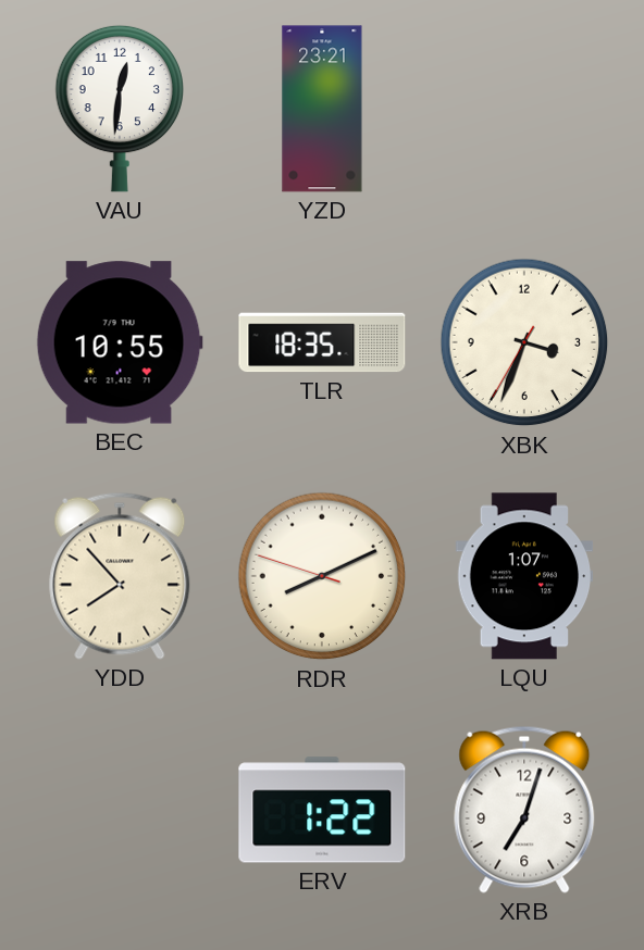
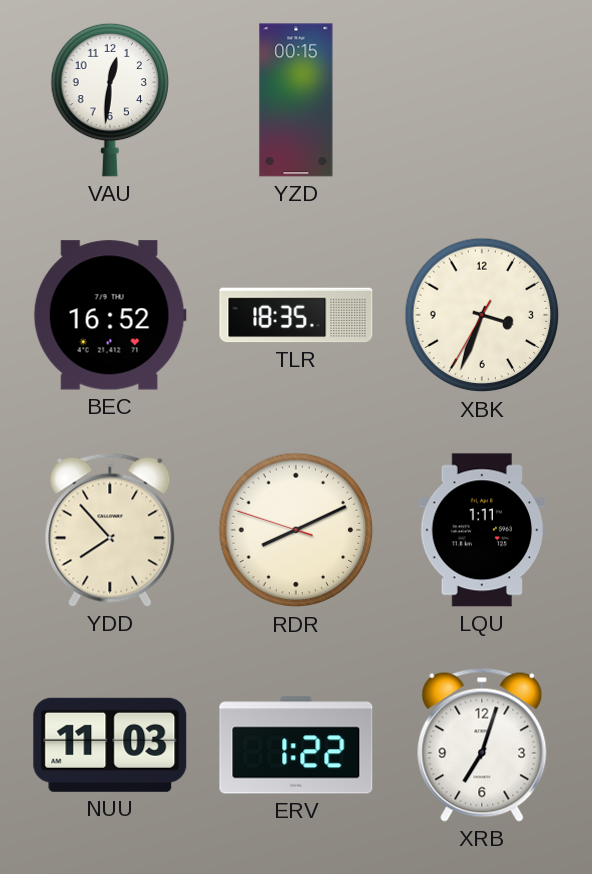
YZD: 23:21 -> 00:15
BEC: 10:55 -> 16:52
LQU: 1:07 -> 1:11
NUU: none -> 11:03
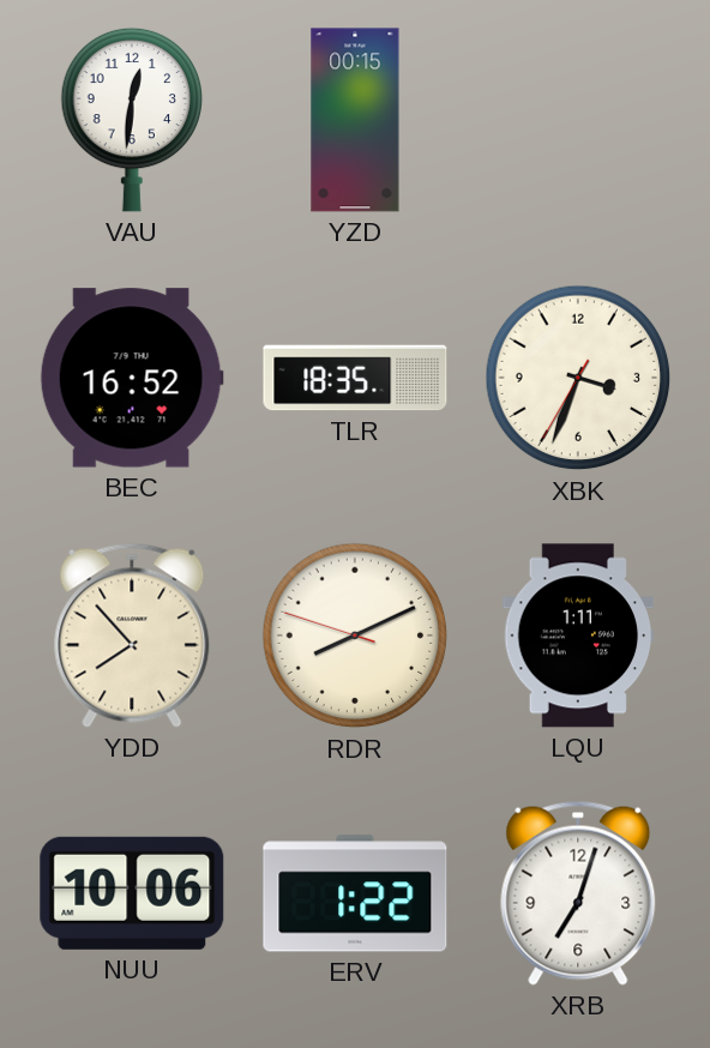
NUU: 11:03 -> 10:06
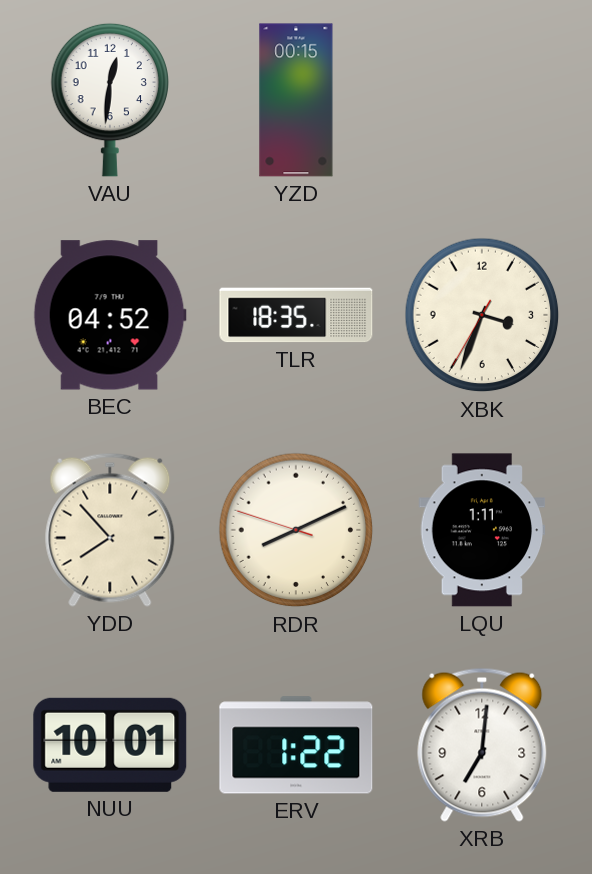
BEC: 16:52 -> 04:52
NUU: 10:06 -> 10:01
XRB: 7:03 -> 7:01
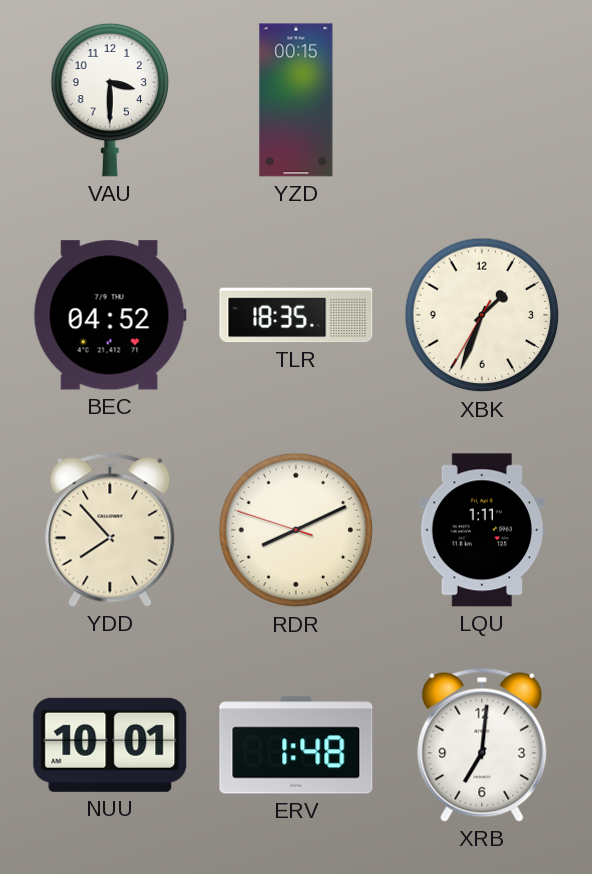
VAU: 12:31 -> 3:30
XBK: 3:33 -> 1:33
ERV: 1:22 -> 1:48
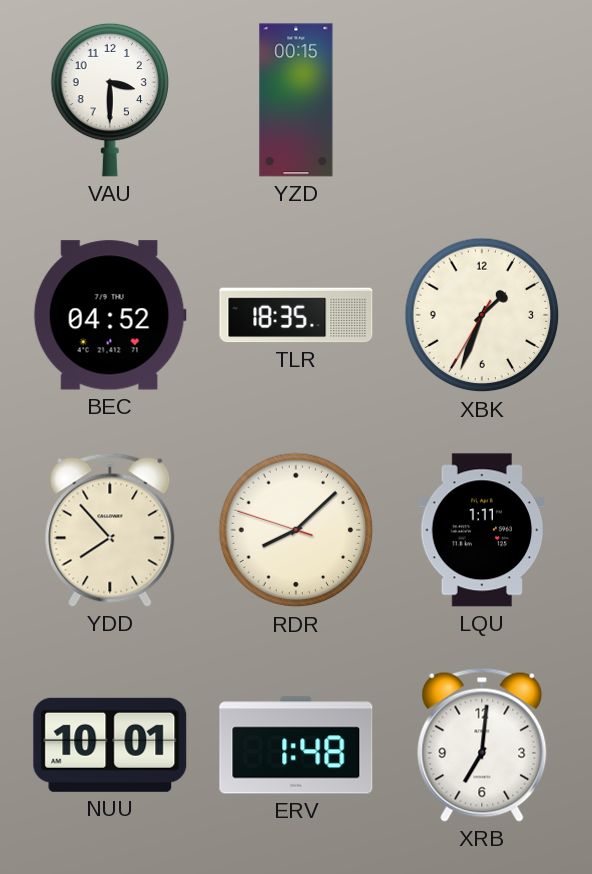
RDR: 8:10 -> 8:07
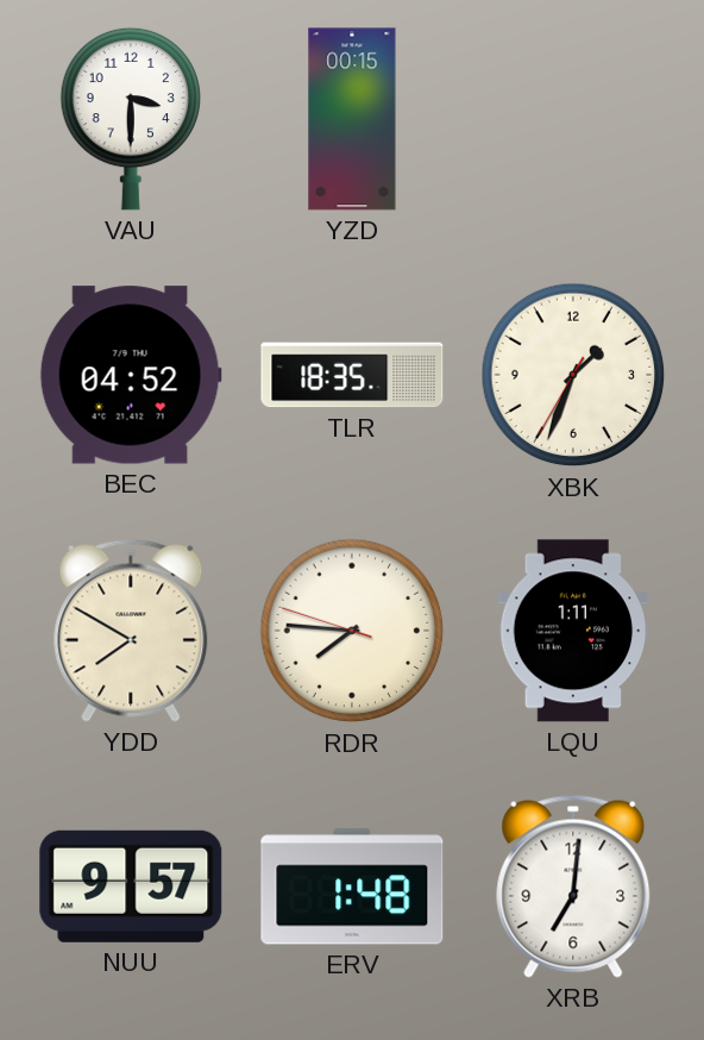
YDD: 7:53 -> 7:50
RDR: 8:07 -> 7:45
NUU: 10:01 -> 9:57
